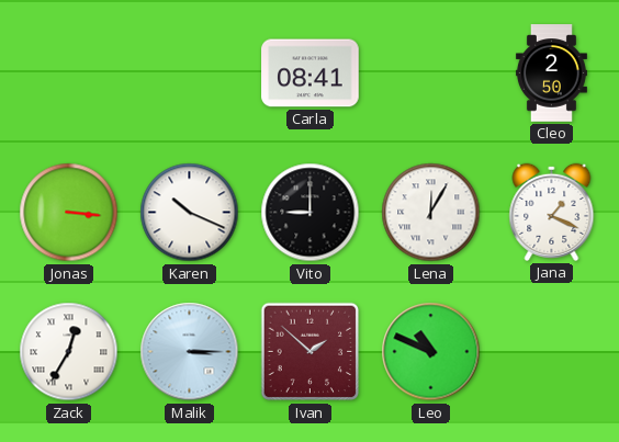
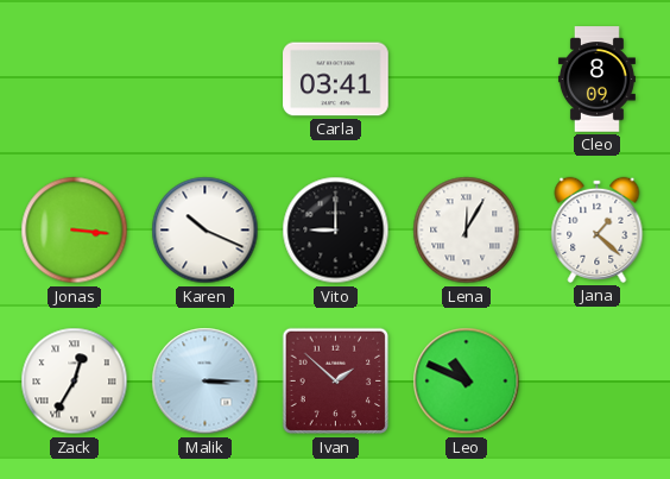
Carla: 08:41 -> 03:41
Cleo: 2:50 -> 8:09
Jana: 1:19 -> 1:22
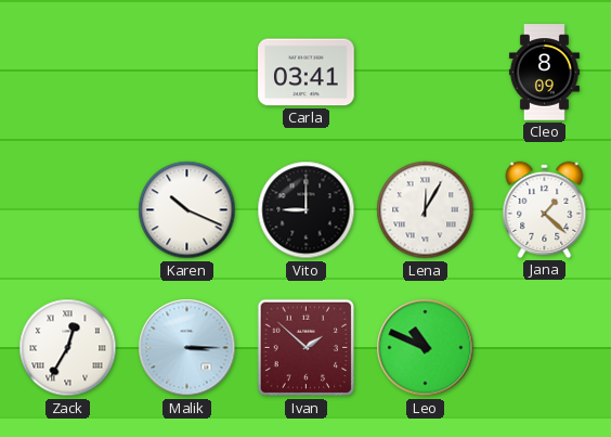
Jonas: 3:16 -> none
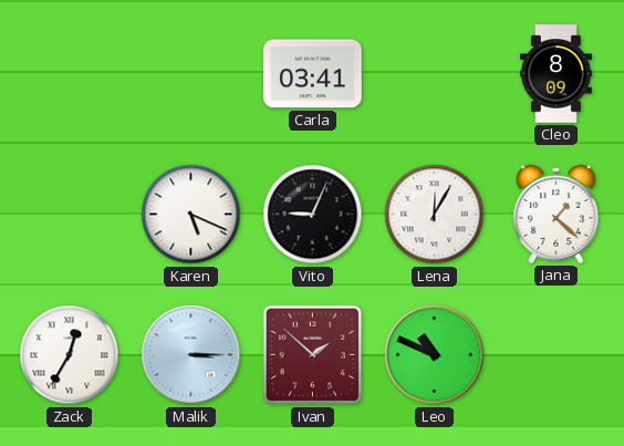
Karen: 10:19 -> 5:19
Vito: 9:00 -> 9:04
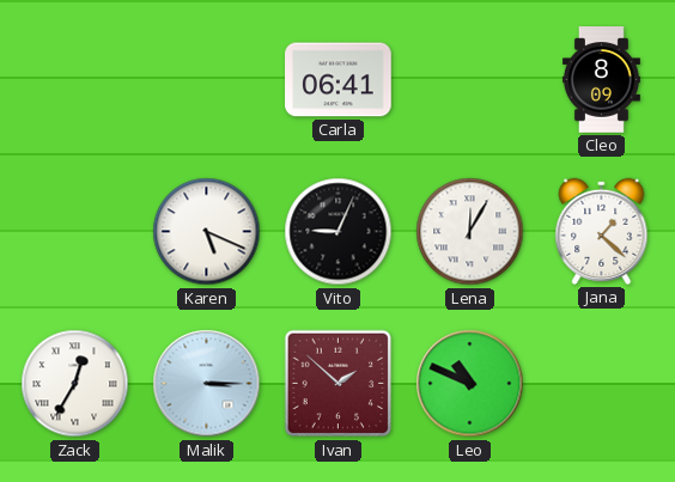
Carla: 03:41 -> 06:41
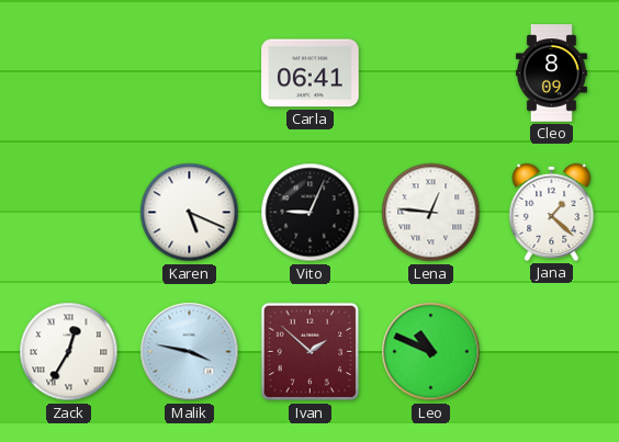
Lena: 12:05 -> 12:46
Malik: 3:15 -> 3:47
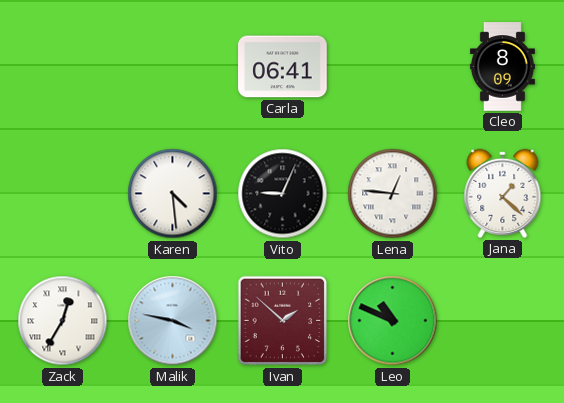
Karen: 5:19 -> 4:29
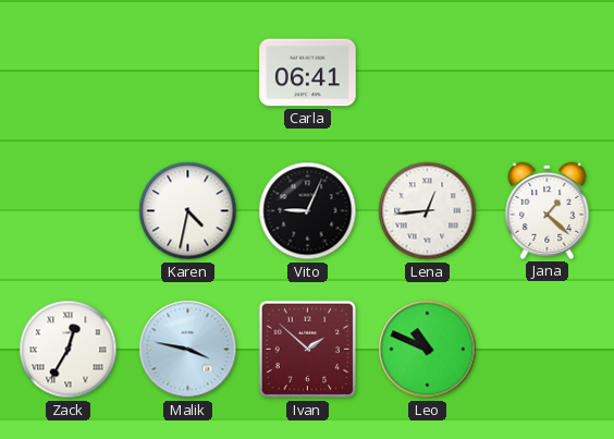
Cleo: 8:09 -> none
Karen: 4:29 -> 4:32
Lena: 12:46 -> 12:44
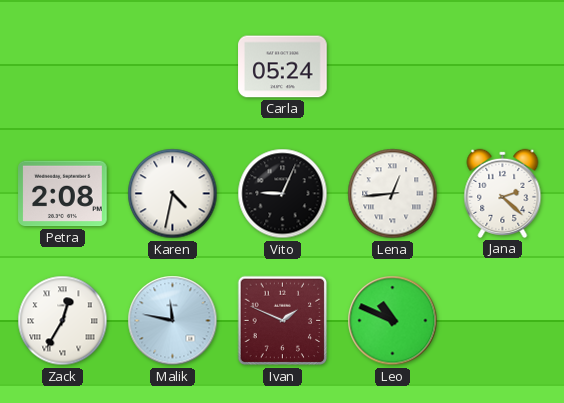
Carla: 06:41 -> 05:24
Petra: none -> 2:08
Jana: 1:22 -> 2:22
Malik: 3:47 -> 11:47
Ivan: 1:52 -> 1:49
